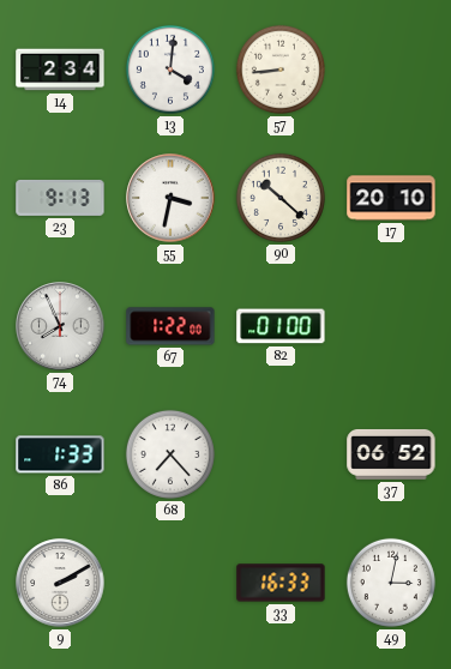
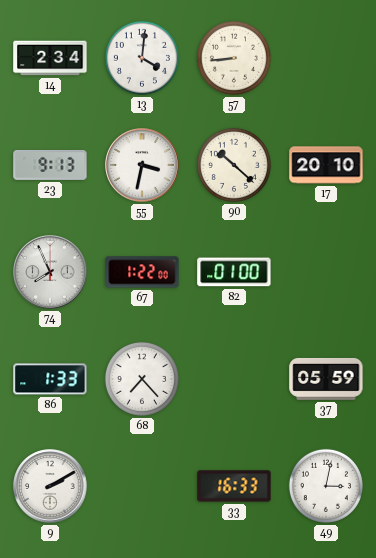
37: 06:52 -> 05:59
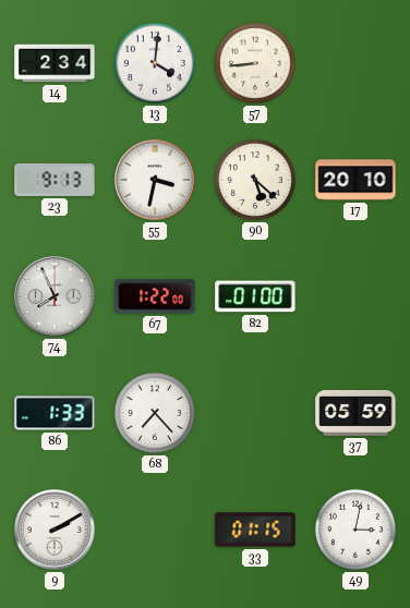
90: 10:22 -> 5:22
33: 16:33 -> 01:15
